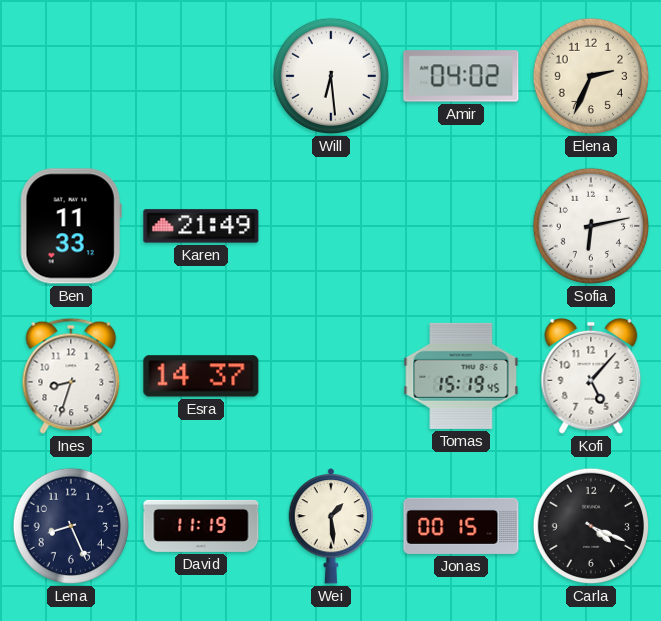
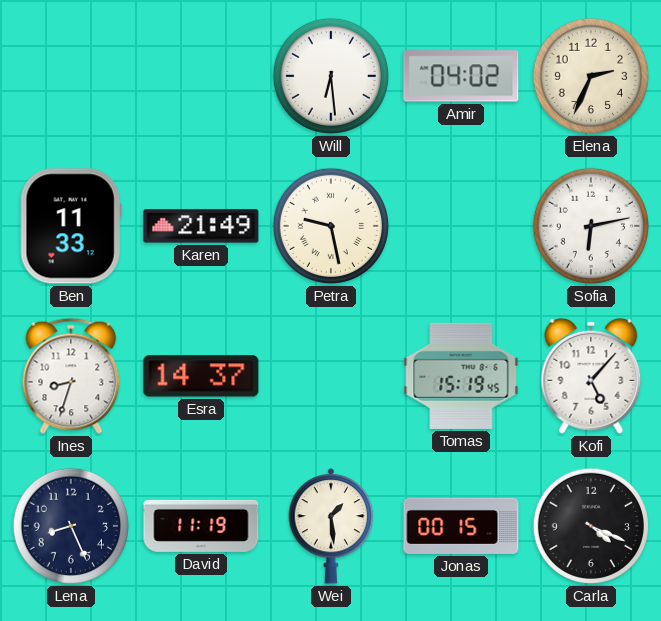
Petra: none -> 9:28
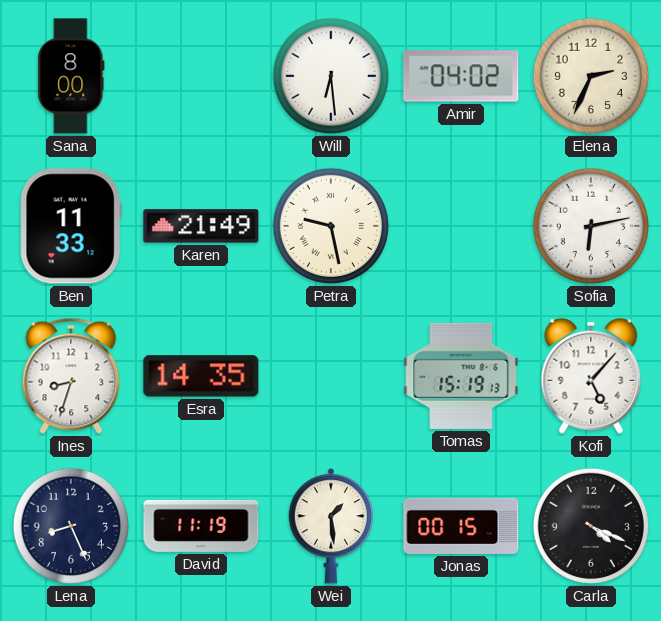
Sana: none -> 8:00
Esra: 14:37 -> 14:35
Tomas: 15:19:45 -> 15:19:13
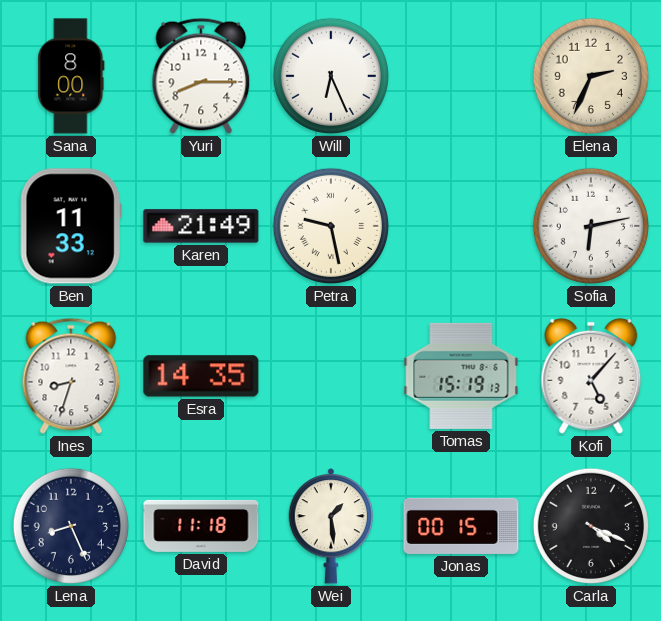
Yuri: none -> 8:15
Will: 6:29 -> 6:26
Amir: 04:02 -> none
David: 11:19 -> 11:18
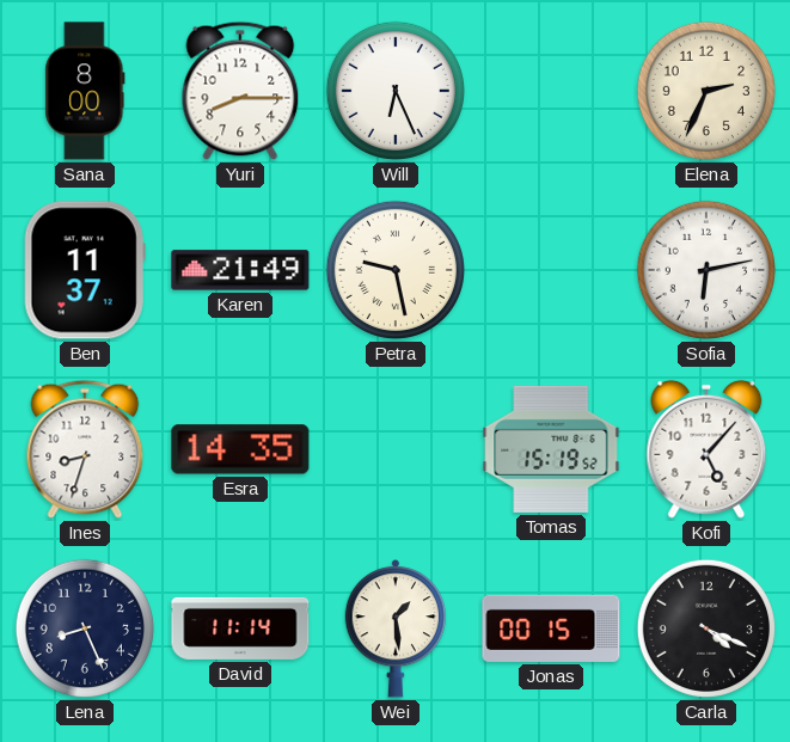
Ben: 11:33 -> 11:37
Tomas: 15:19:13 -> 15:19:52
David: 11:18 -> 11:14
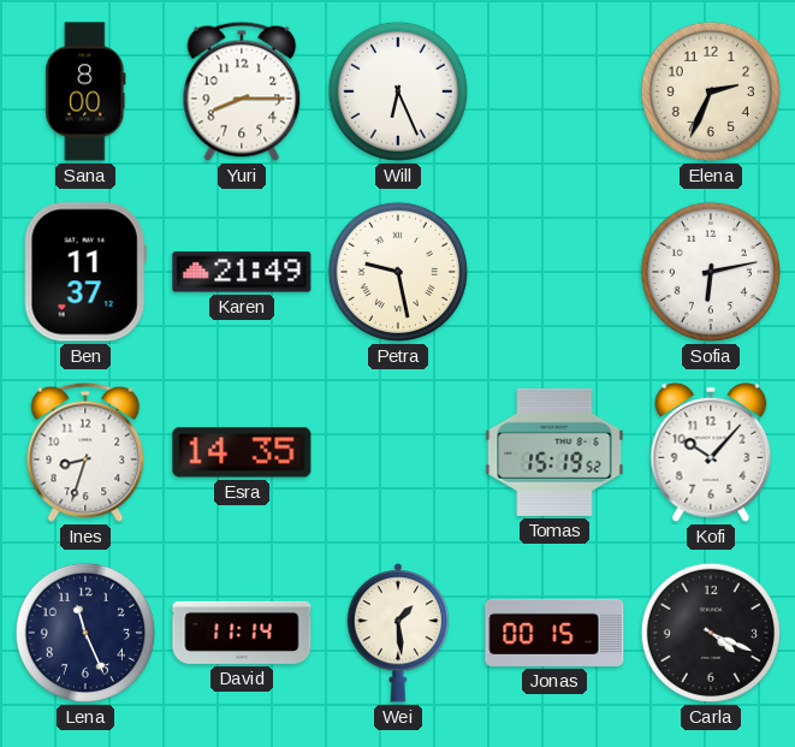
Kofi: 5:07 -> 10:07
Lena: 8:26 -> 11:26
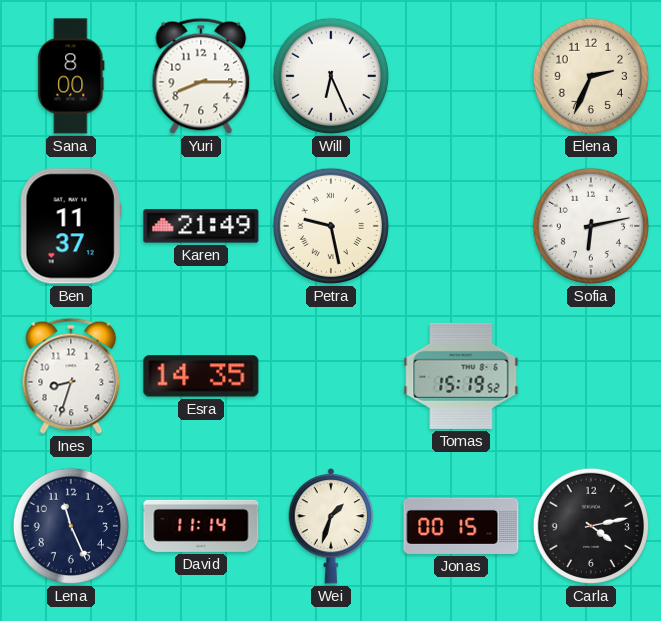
Kofi: 10:07 -> none
Wei: 1:29 -> 1:33
Carla: 4:19 -> 4:13
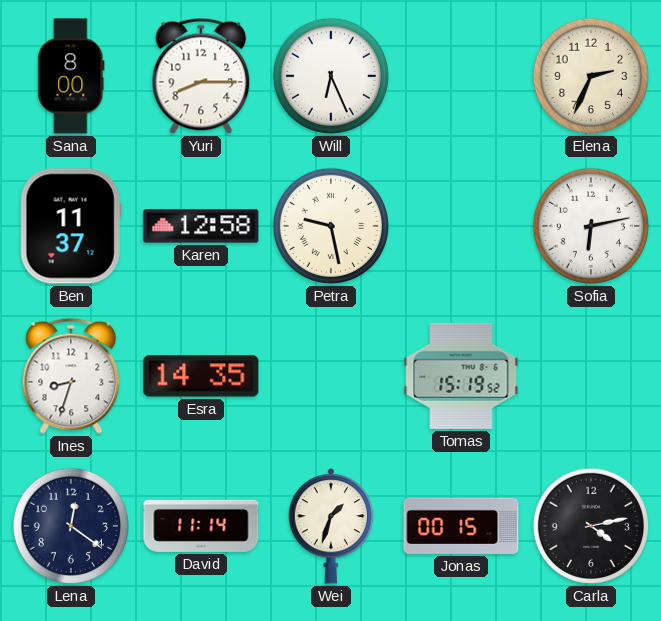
Karen: 21:49 -> 12:58
Lena: 11:26 -> 12:21
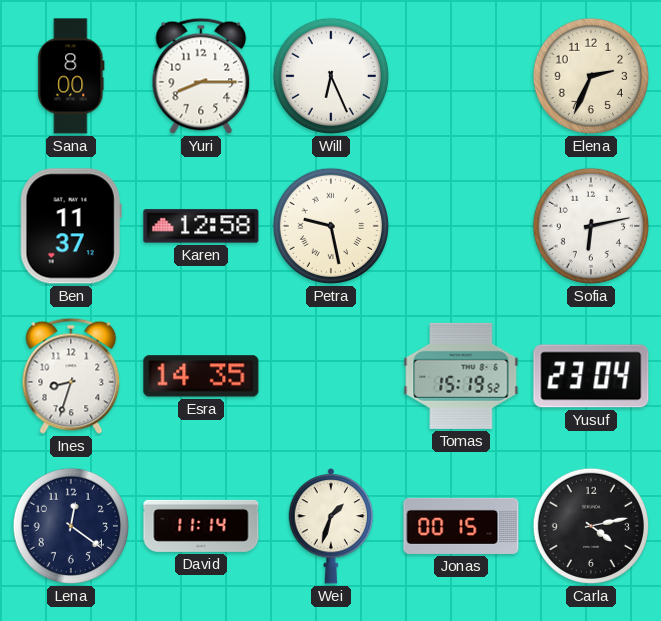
Yusuf: none -> 23:04
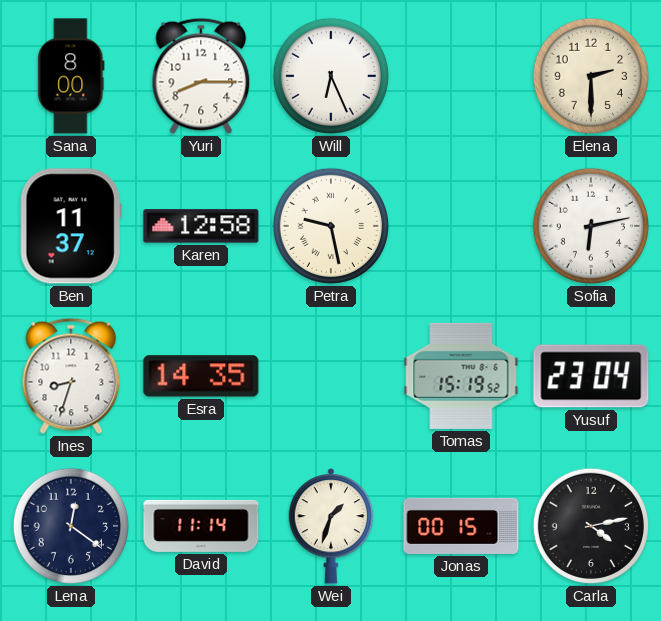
Elena: 2:34 -> 2:30
